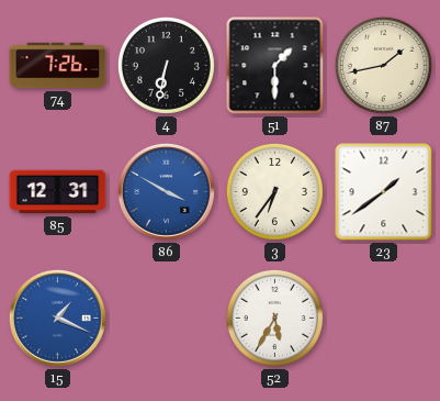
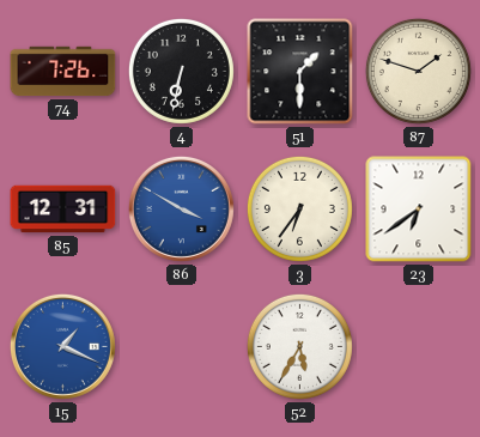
87: 1:43 -> 1:48
23: 1:39 -> 6:39
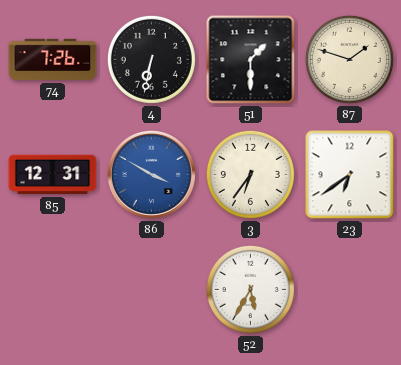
15: 1:19 -> none
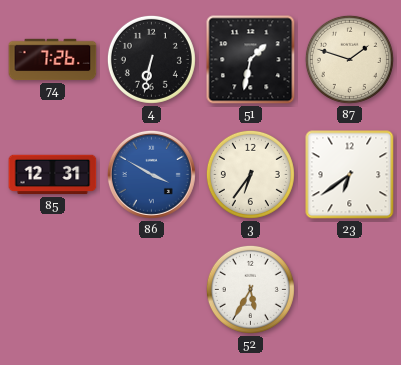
51: 1:30 -> 1:32
